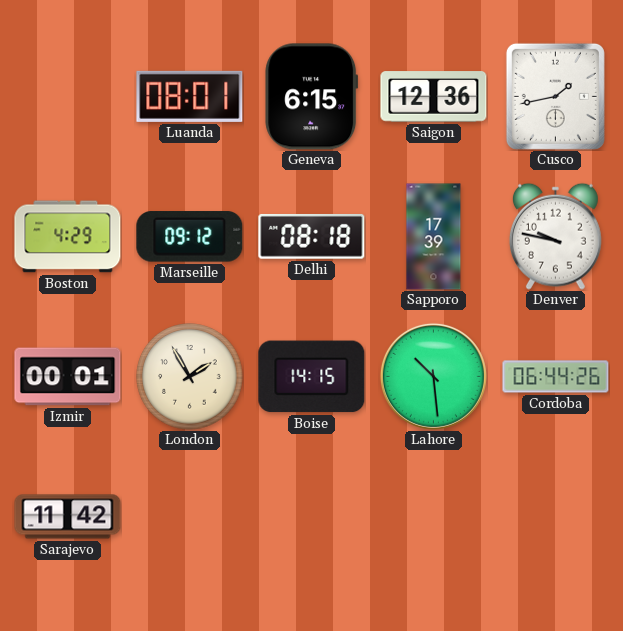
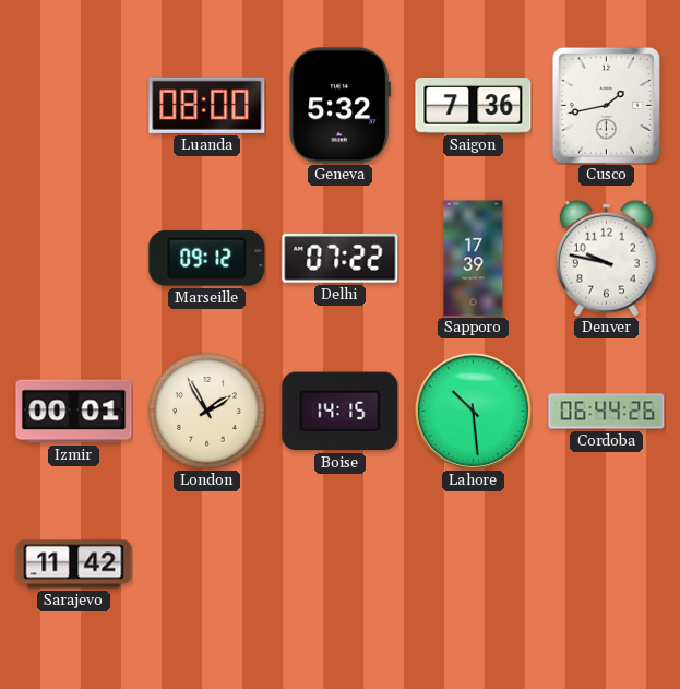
Luanda: 08:01 -> 08:00
Geneva: 6:15 -> 5:32
Saigon: 12:36 -> 7:36
Boston: 4:29 -> none
Delhi: 08:18 -> 07:22
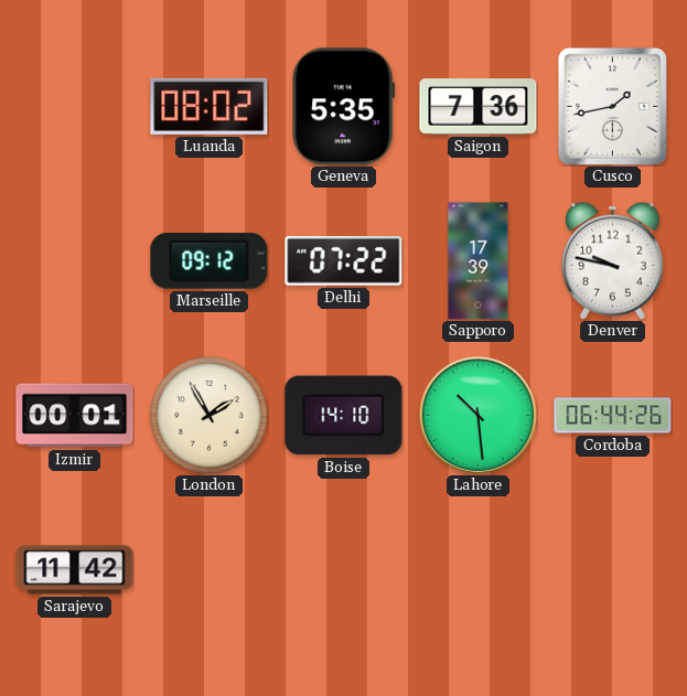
Luanda: 08:00 -> 08:02
Geneva: 5:32 -> 5:35
Boise: 14:15 -> 14:10
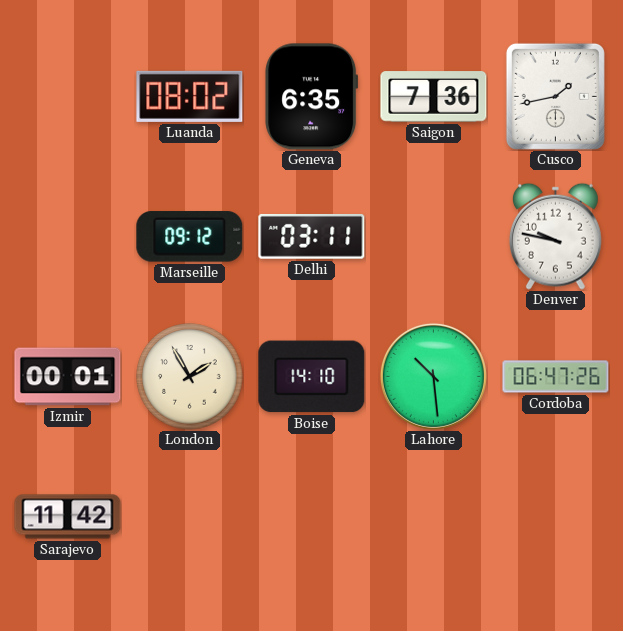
Geneva: 5:35 -> 6:35
Delhi: 07:22 -> 03:11
Sapporo: 17:39 -> none
Cordoba: 06:44 -> 06:47
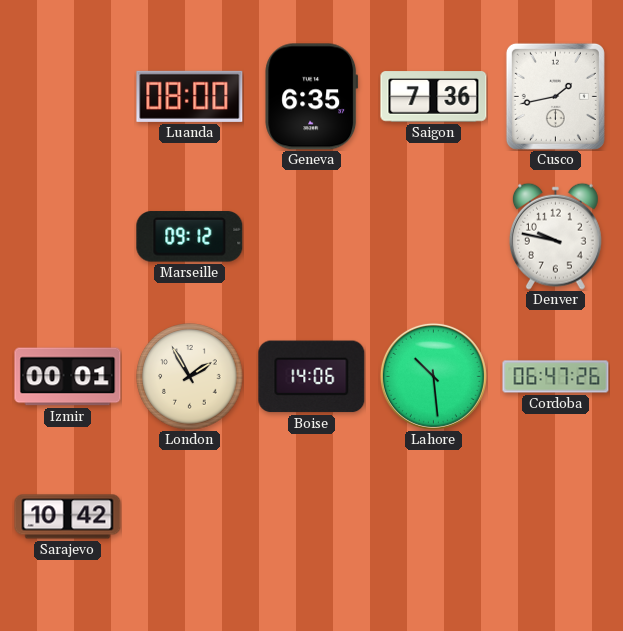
Luanda: 08:02 -> 08:00
Delhi: 03:11 -> none
Boise: 14:10 -> 14:06
Sarajevo: 11:42 -> 10:42
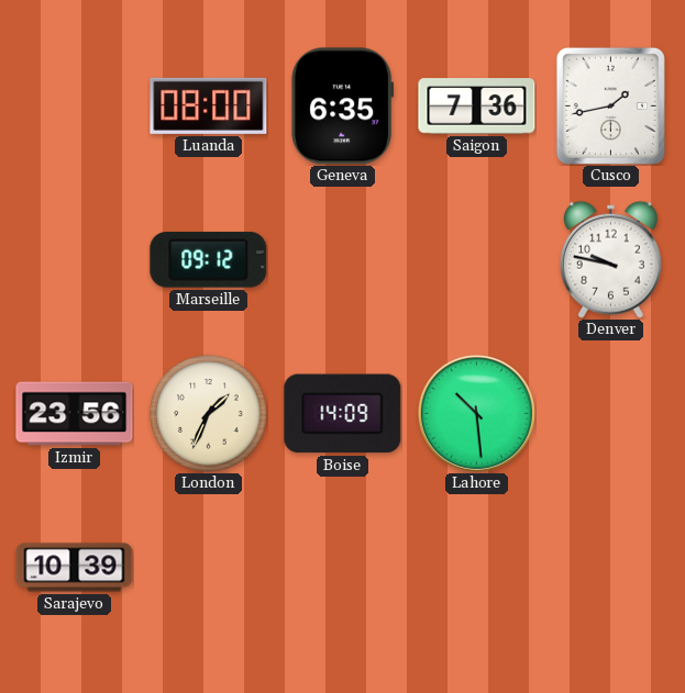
Izmir: 00:01 -> 23:56
London: 1:55 -> 1:34
Boise: 14:06 -> 14:09
Cordoba: 06:47 -> none
Sarajevo: 10:42 -> 10:39
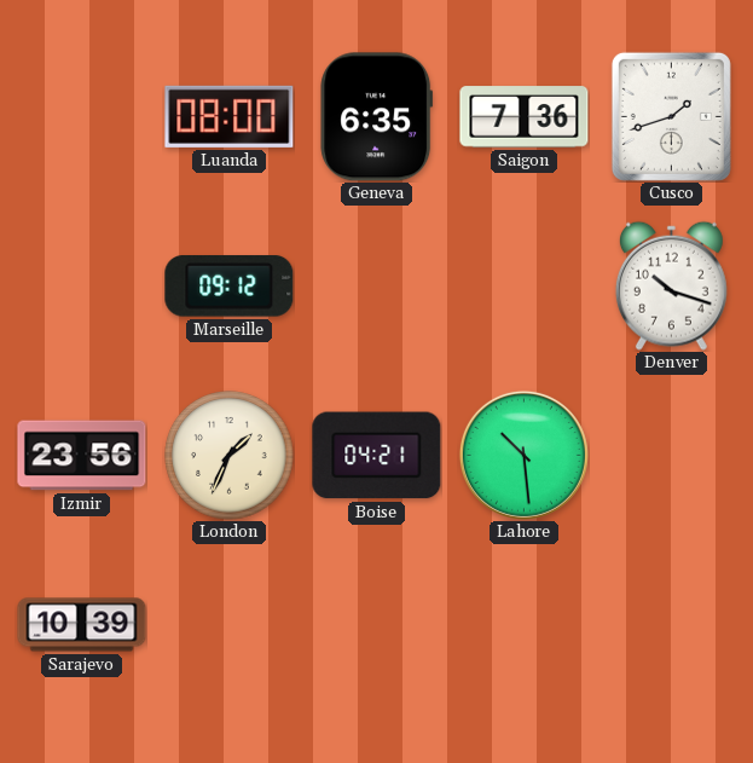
Cusco: 1:43 -> 1:42
Denver: 9:47 -> 10:18
Boise: 14:09 -> 04:21
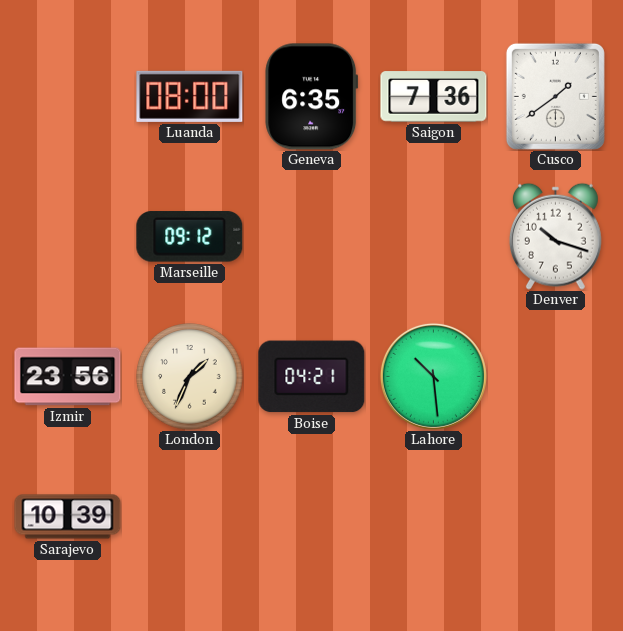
Cusco: 1:42 -> 1:39
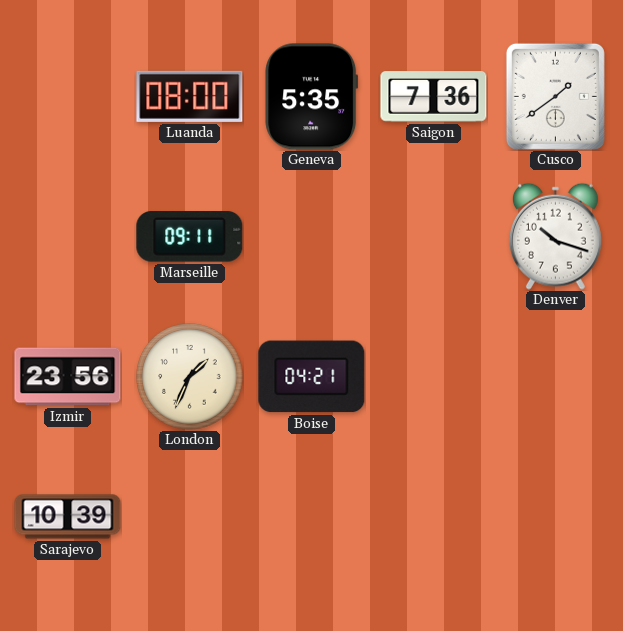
Geneva: 6:35 -> 5:35
Marseille: 09:12 -> 09:11
Lahore: 10:29 -> none
